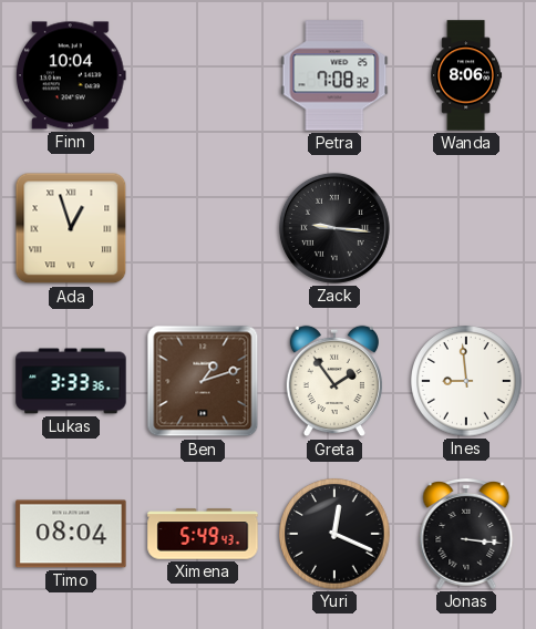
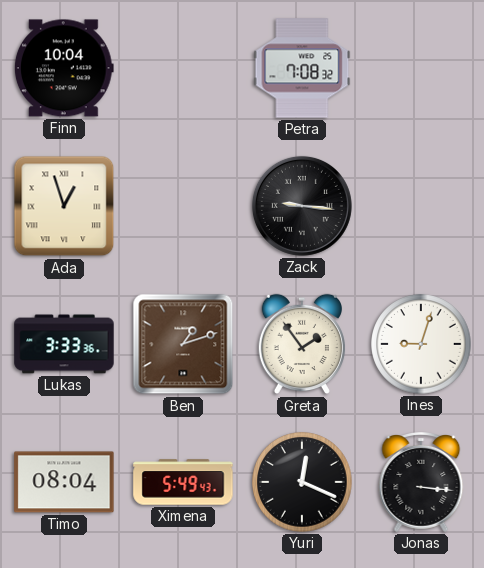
Wanda: 8:06 -> none
Ines: 8:59 -> 9:03
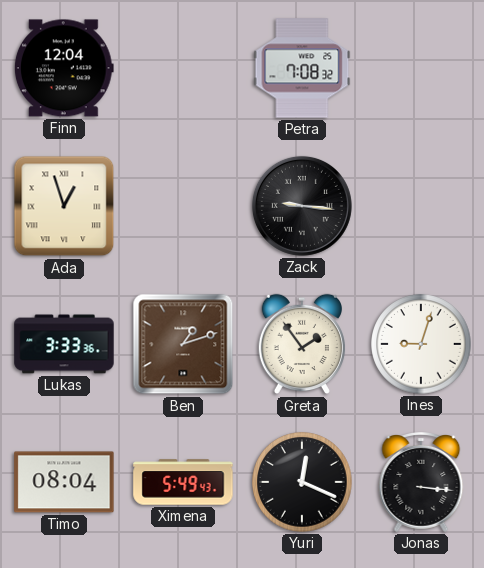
Finn: 10:04 -> 12:04
